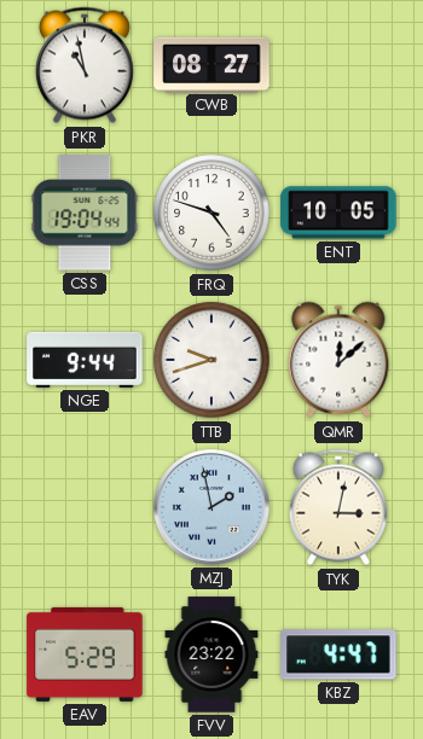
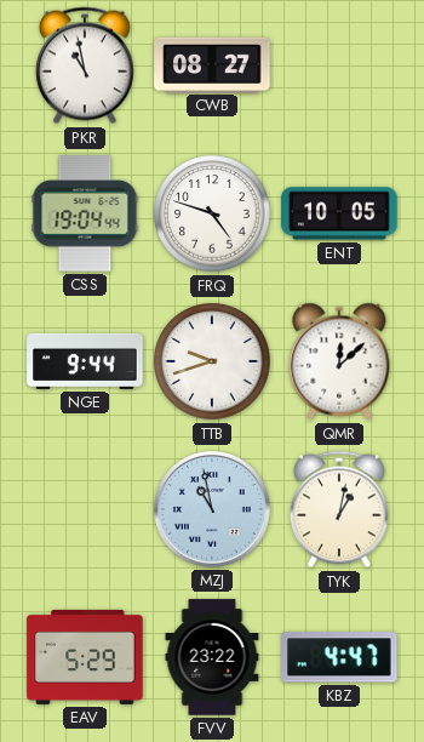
MZJ: 1:58 -> 10:58
TYK: 3:02 -> 1:02
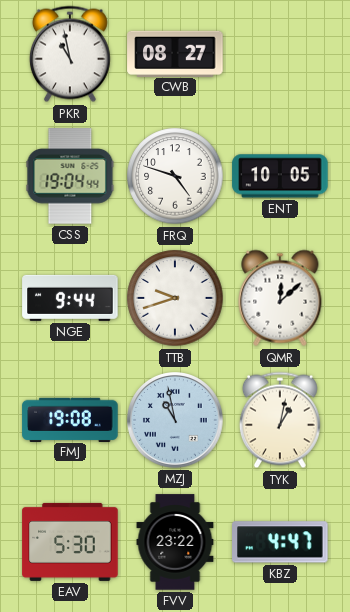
FMJ: none -> 19:08
EAV: 5:29 -> 5:30
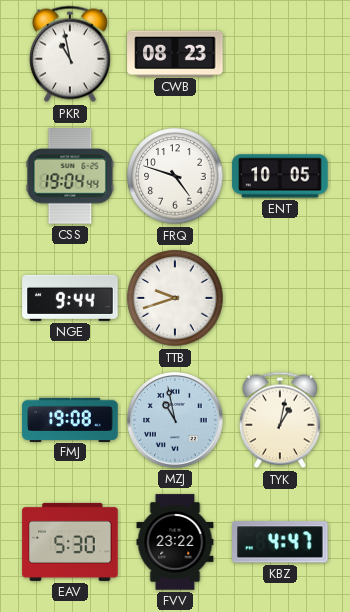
CWB: 08:27 -> 08:23
QMR: 12:08 -> none
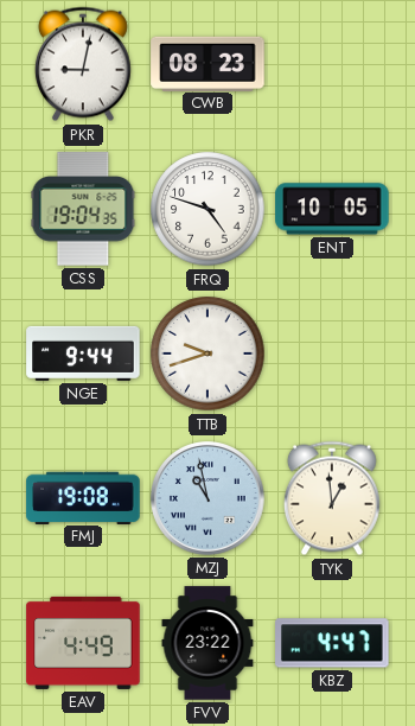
PKR: 10:58 -> 9:02
CSS: 19:04:44 -> 19:04:35
TYK: 1:02 -> 12:59
EAV: 5:30 -> 4:49
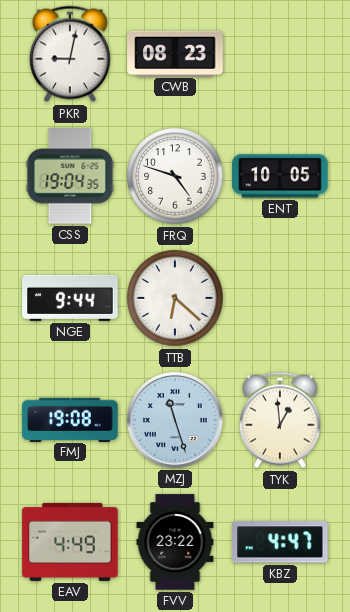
TTB: 9:42 -> 6:22
MZJ: 10:58 -> 11:27
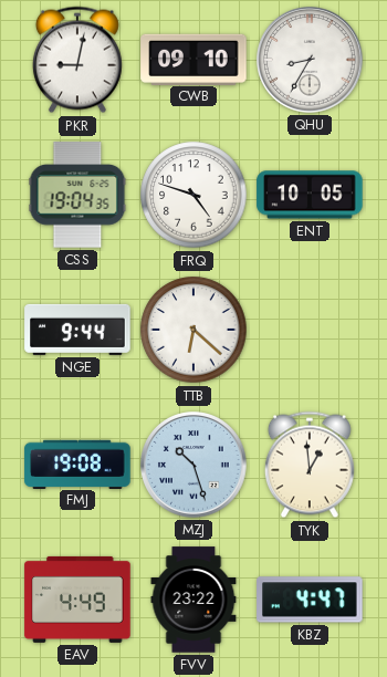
CWB: 08:23 -> 09:10
QHU: none -> 8:35
MZJ: 11:27 -> 10:27
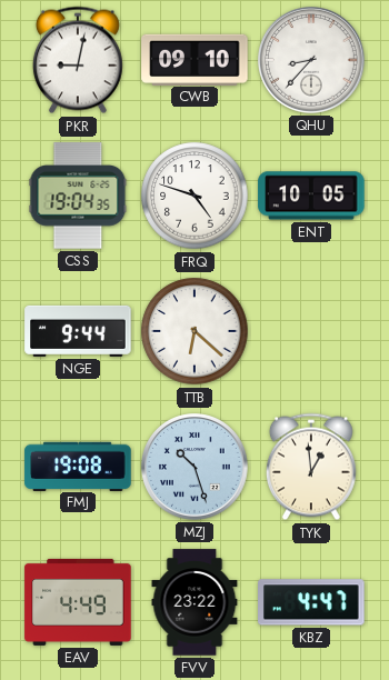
QHU: 8:35 -> 8:37
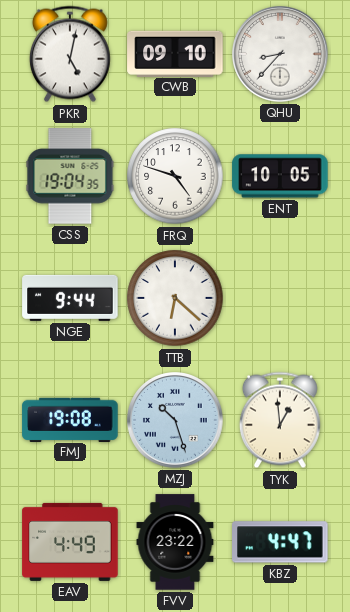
PKR: 9:02 -> 5:02
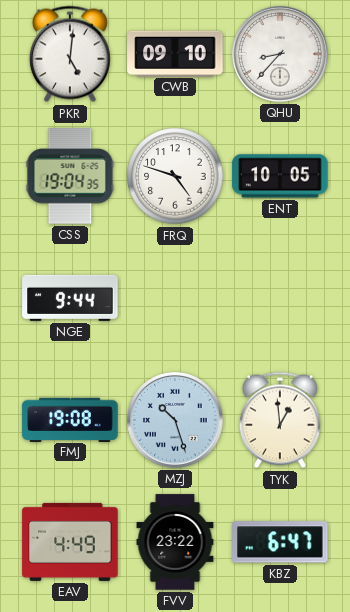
PKR: 5:02 -> 5:01
TTB: 6:22 -> none
KBZ: 4:47 -> 6:47
